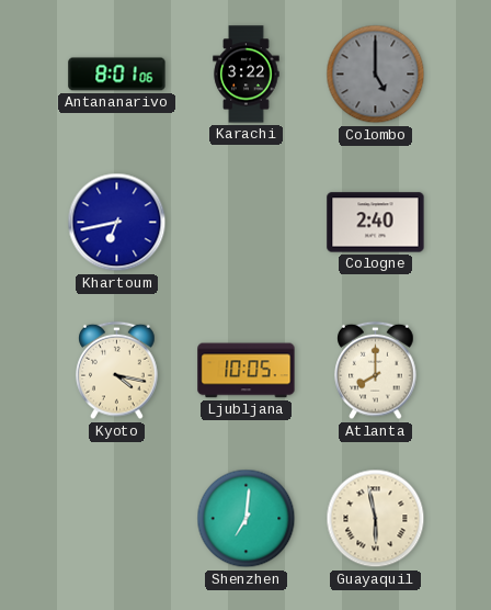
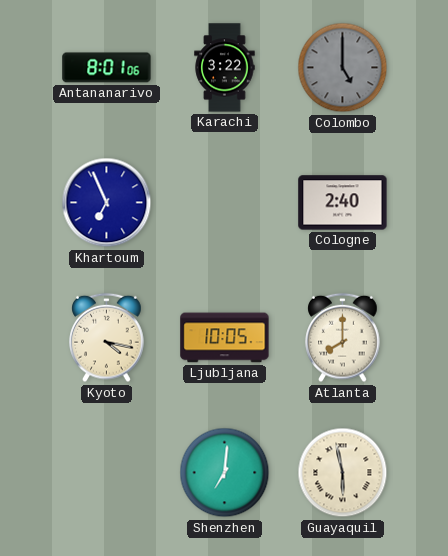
Khartoum: 6:43 -> 6:56
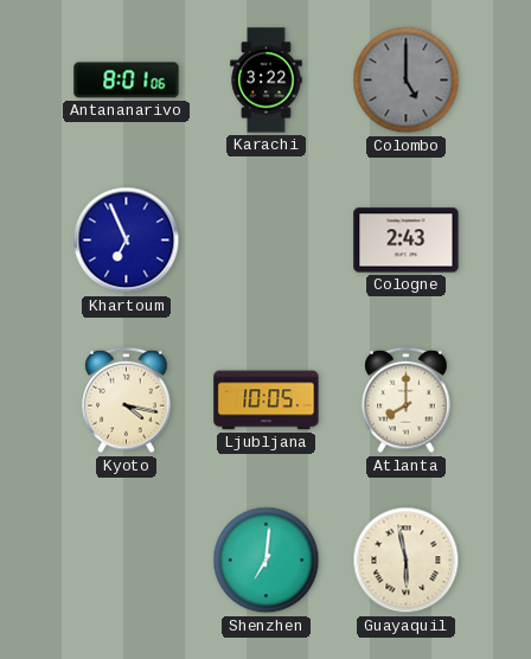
Cologne: 2:40 -> 2:43
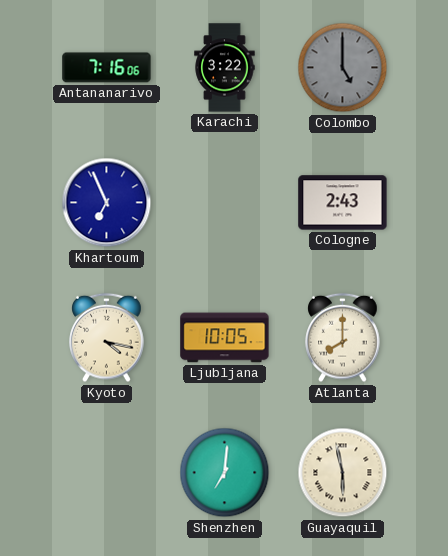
Antananarivo: 8:01 -> 7:16
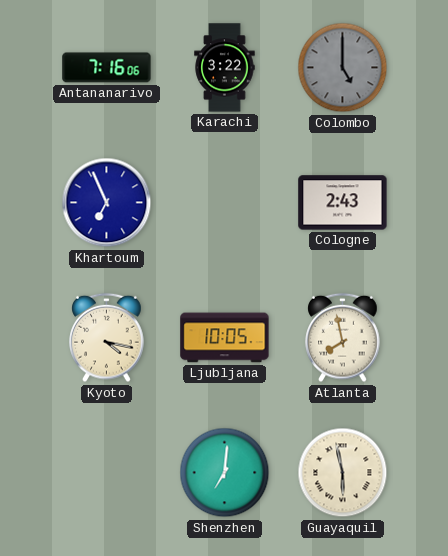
Atlanta: 8:00 -> 7:58
